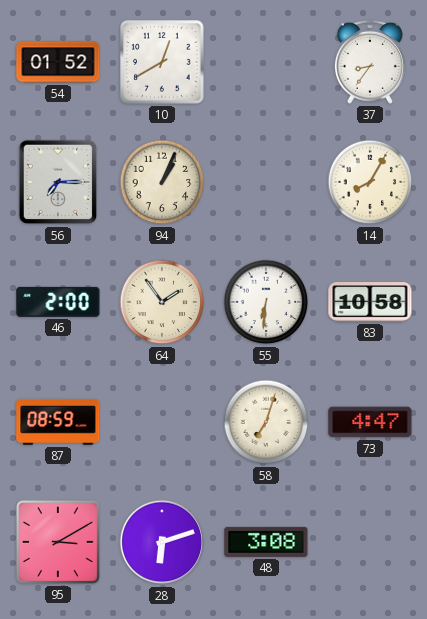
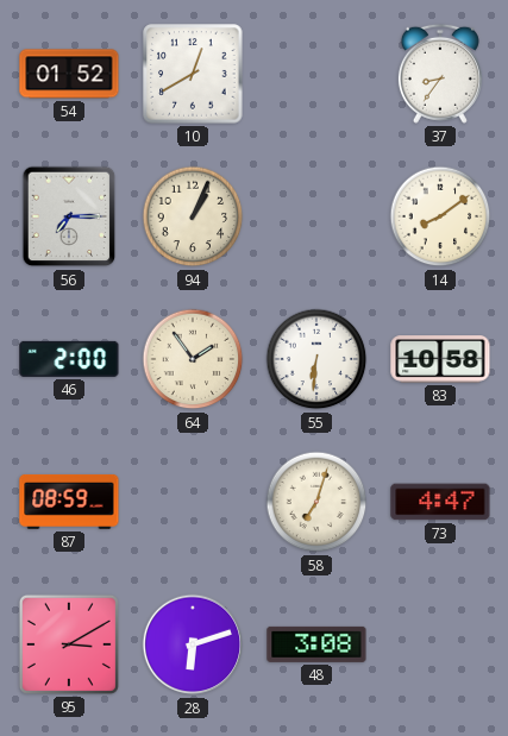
14: 8:05 -> 8:09
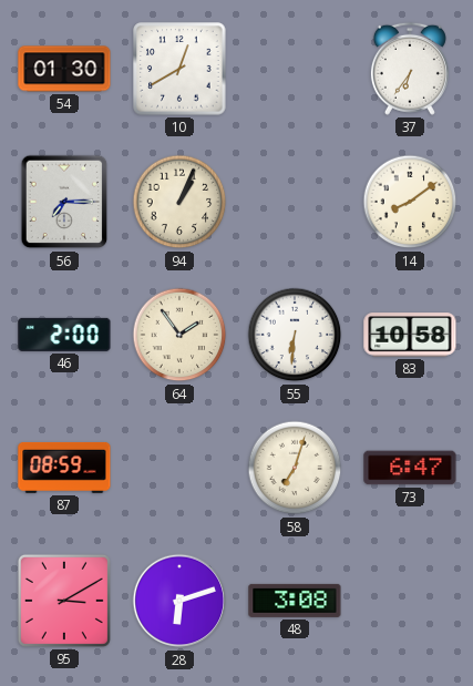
54: 01:52 -> 01:30
37: 8:36 -> 6:36
73: 4:47 -> 6:47
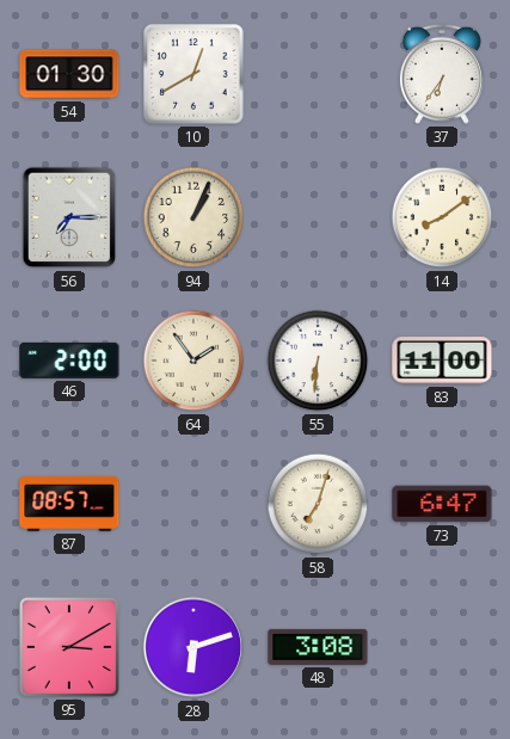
83: 10:58 -> 11:00
87: 08:59 -> 08:57
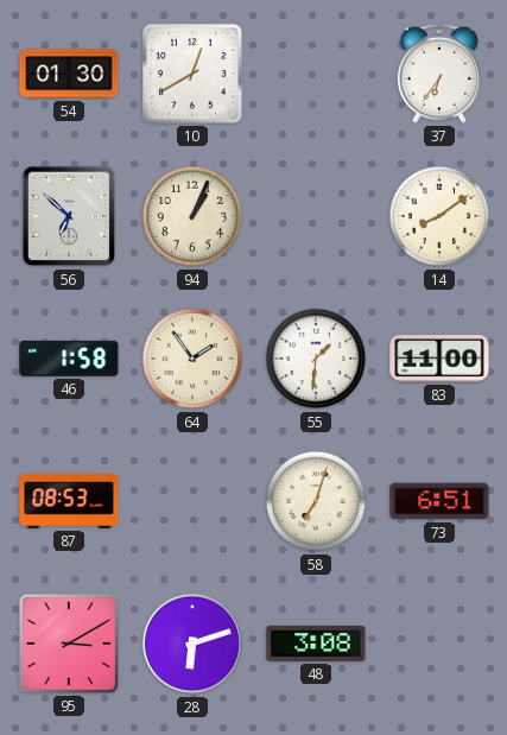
56: 7:15 -> 6:52
46: 2:00 -> 1:58
55: 6:31 -> 1:31
87: 08:57 -> 08:53
73: 6:47 -> 6:51
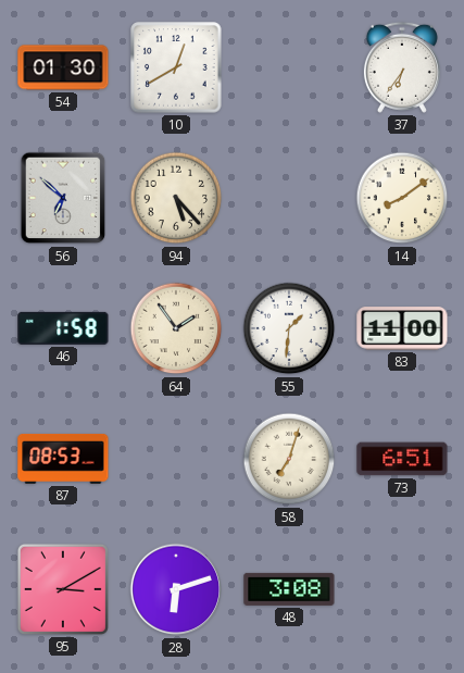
94: 1:04 -> 5:23
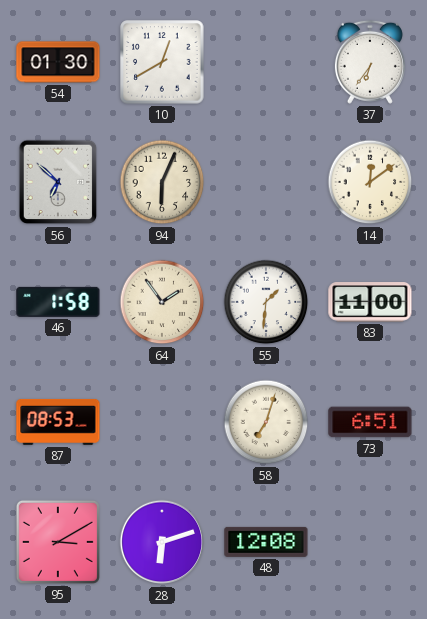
94: 5:23 -> 6:04
14: 8:09 -> 12:09
48: 3:08 -> 12:08
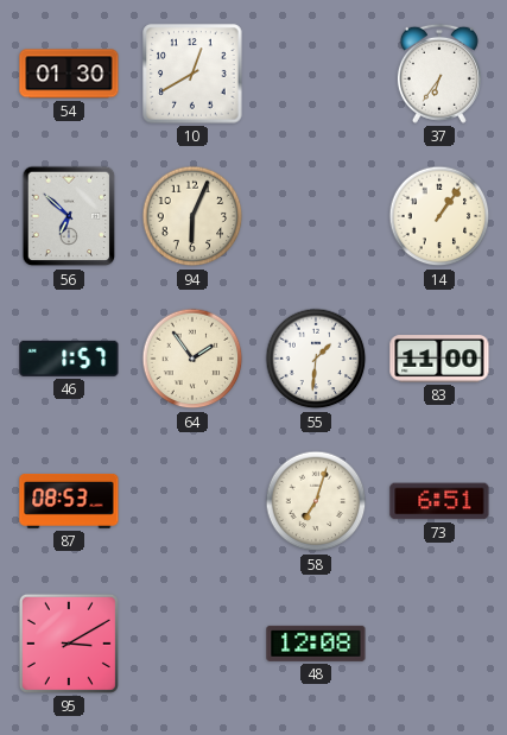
14: 12:09 -> 1:06
46: 1:58 -> 1:57
28: 6:12 -> none
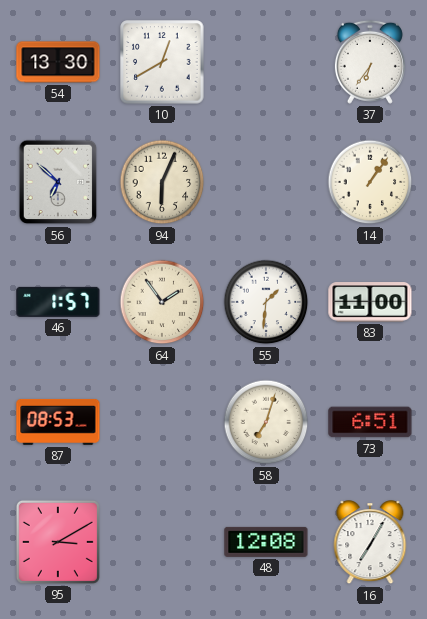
54: 01:30 -> 13:30
16: none -> 7:05
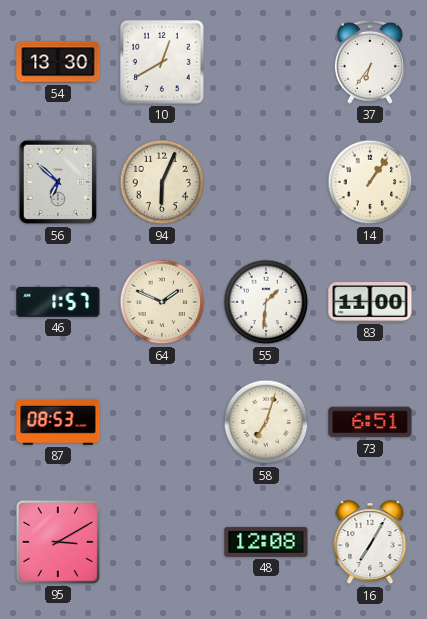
64: 1:54 -> 1:49
